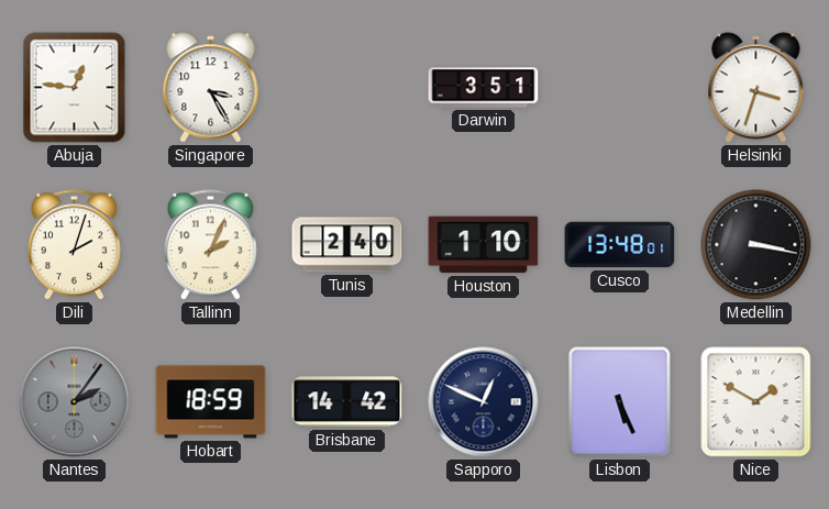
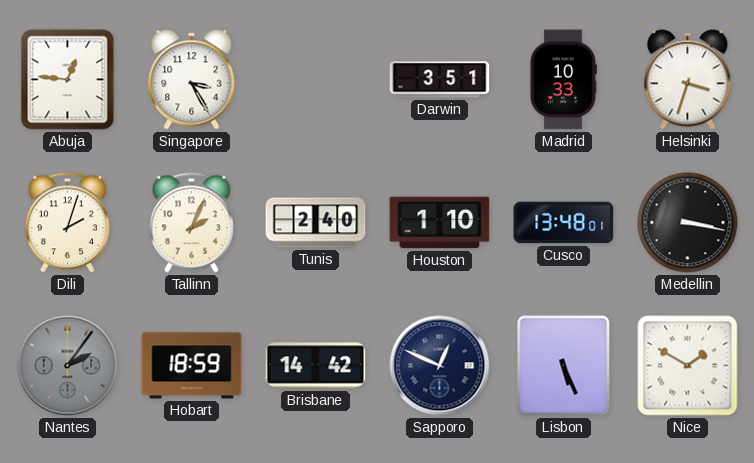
Madrid: none -> 10:33
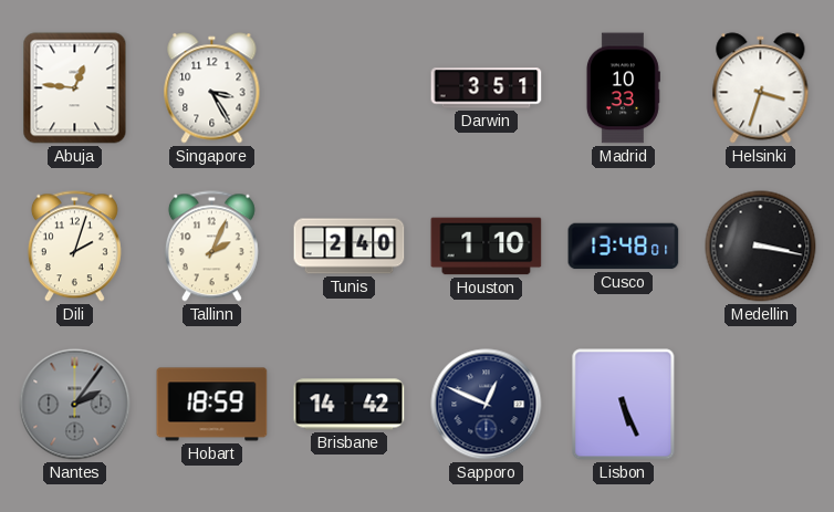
Nice: 1:50 -> none
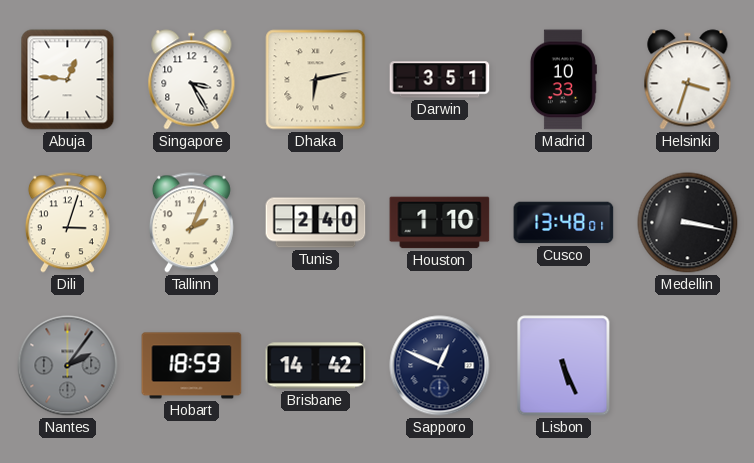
Dhaka: none -> 6:13
Dili: 2:03 -> 3:03
